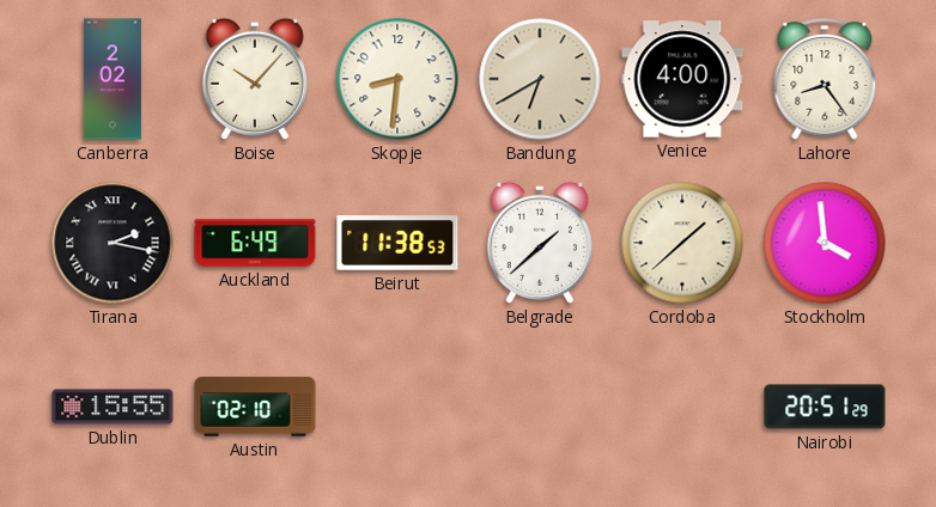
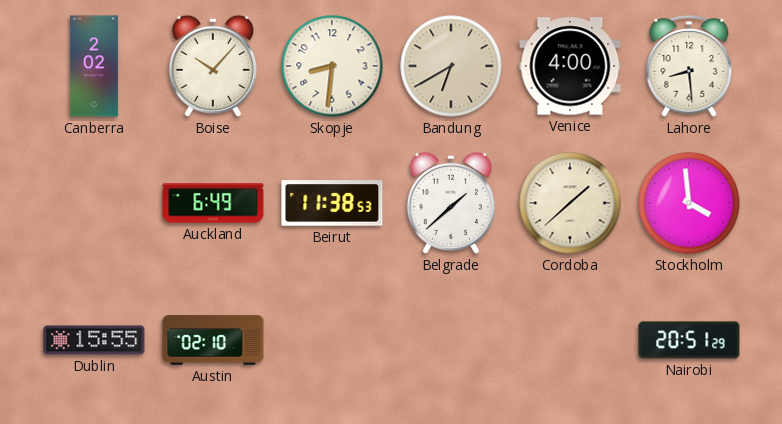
Lahore: 8:24 -> 8:29
Tirana: 2:17 -> none
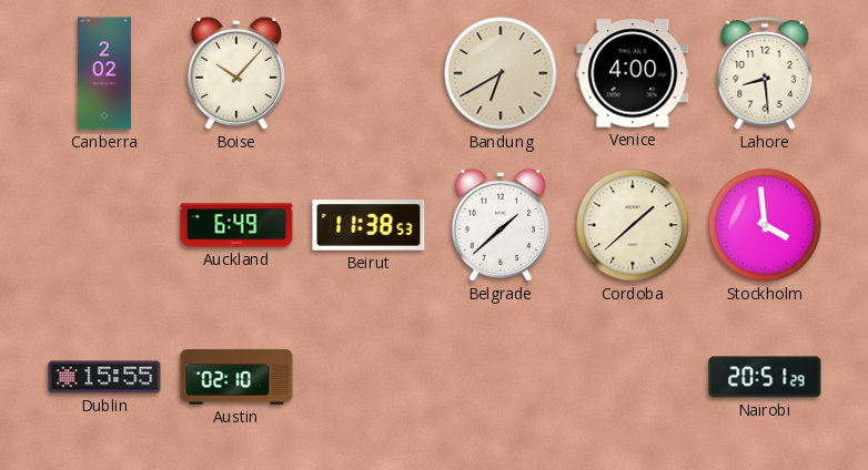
Skopje: 8:31 -> none
